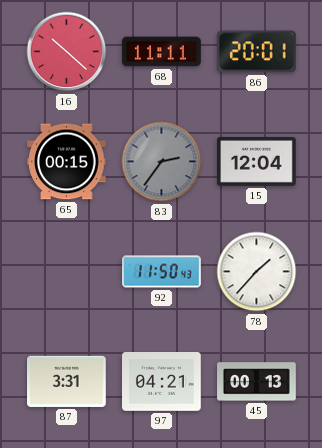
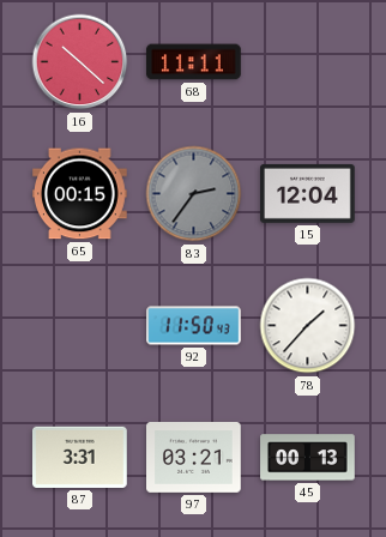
86: 20:01 -> none
97: 04:21 -> 03:21
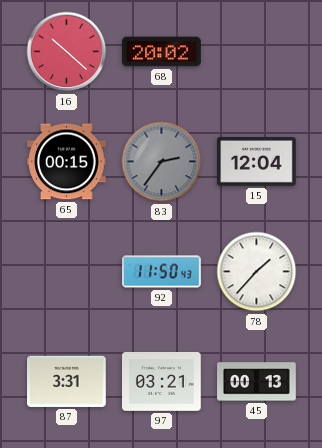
68: 11:11 -> 20:02
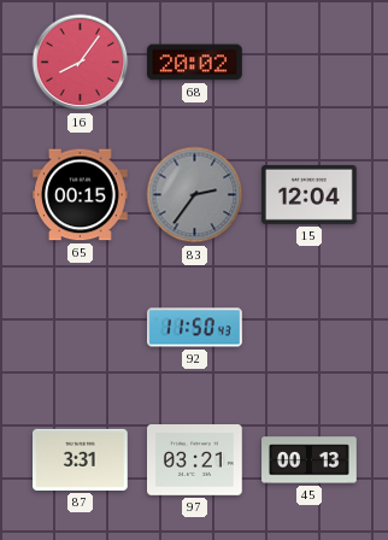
16: 10:22 -> 8:06
78: 1:37 -> none
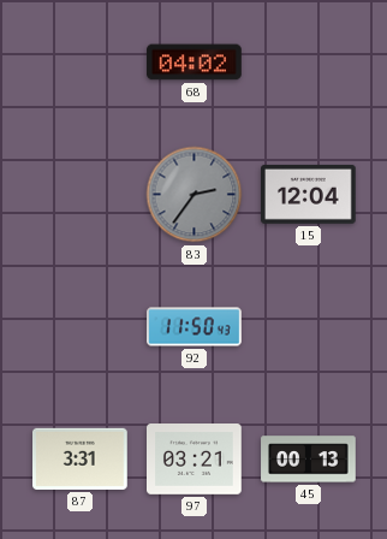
16: 8:06 -> none
68: 20:02 -> 04:02
65: 00:15 -> none
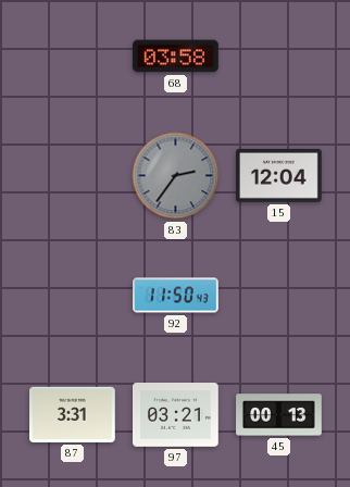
68: 04:02 -> 03:58
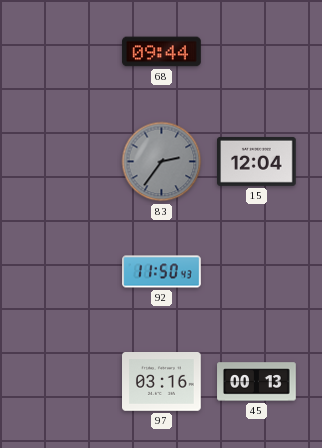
68: 03:58 -> 09:44
87: 3:31 -> none
97: 03:21 -> 03:16
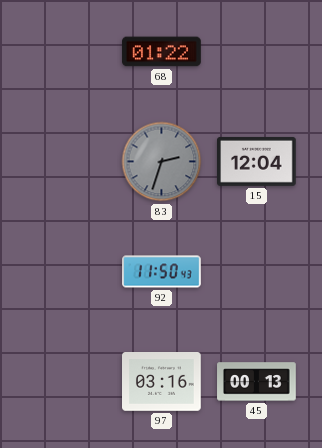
68: 09:44 -> 01:22
83: 2:36 -> 2:33
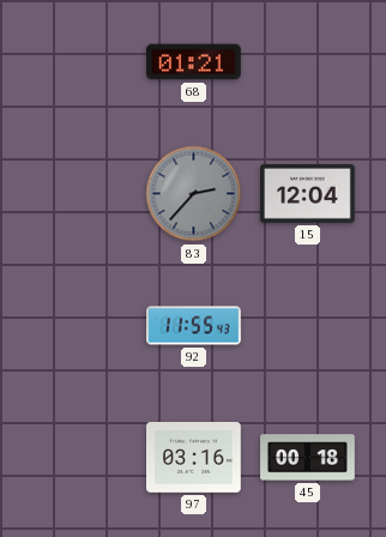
68: 01:22 -> 01:21
83: 2:33 -> 2:37
92: 11:50 -> 11:55
45: 00:13 -> 00:18
